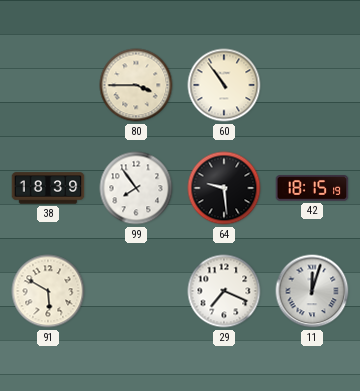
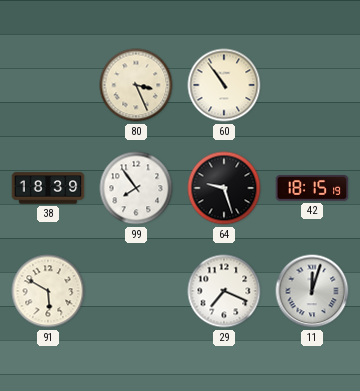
80: 3:45 -> 3:26
64: 9:29 -> 9:27
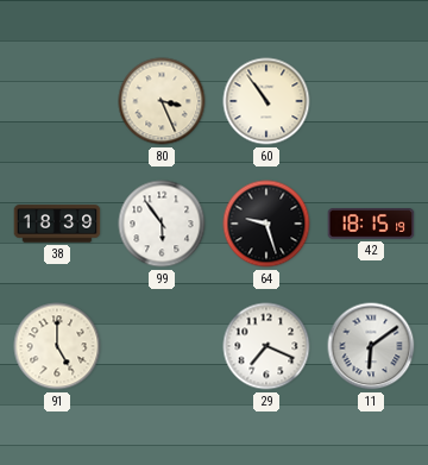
99: 7:54 -> 5:54
91: 5:50 -> 5:00
11: 12:03 -> 6:09
